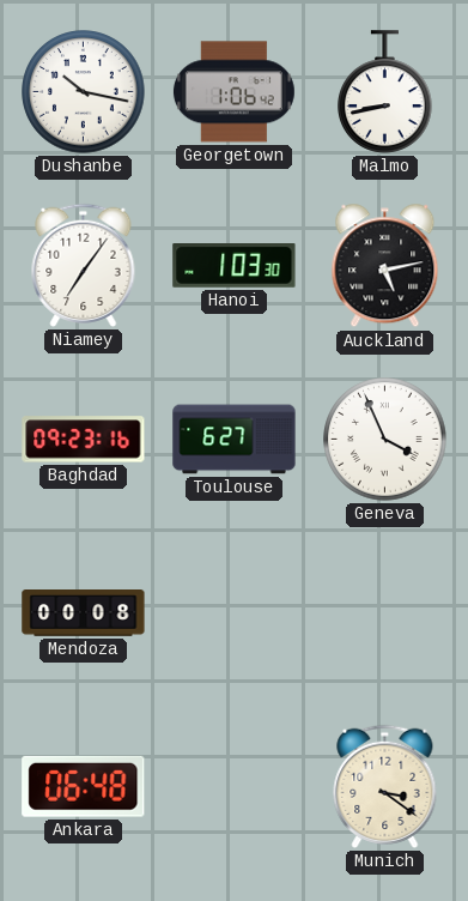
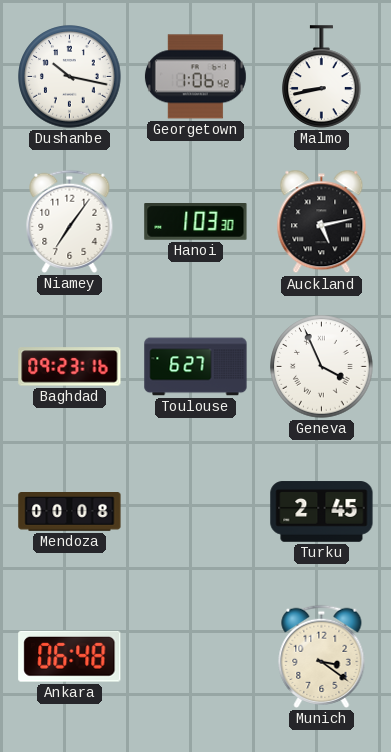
Turku: none -> 2:45
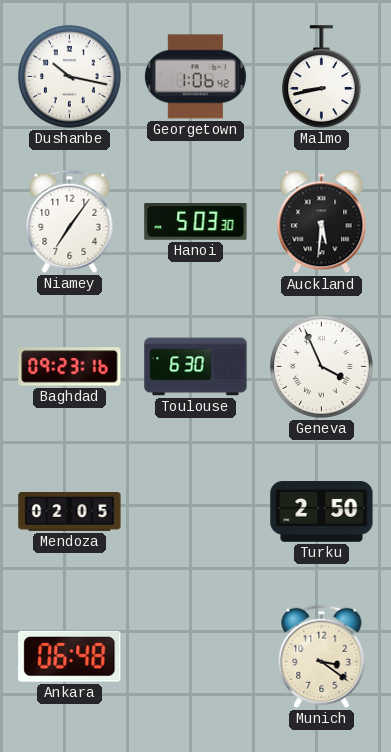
Hanoi: 1:03 -> 5:03
Auckland: 5:13 -> 5:31
Toulouse: 6:27 -> 6:30
Mendoza: 00:08 -> 02:05
Turku: 2:45 -> 2:50
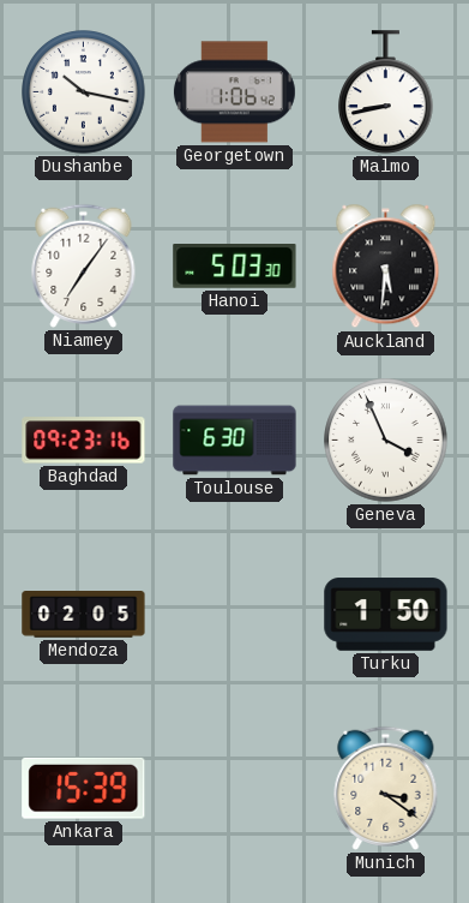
Turku: 2:50 -> 1:50
Ankara: 06:48 -> 15:39
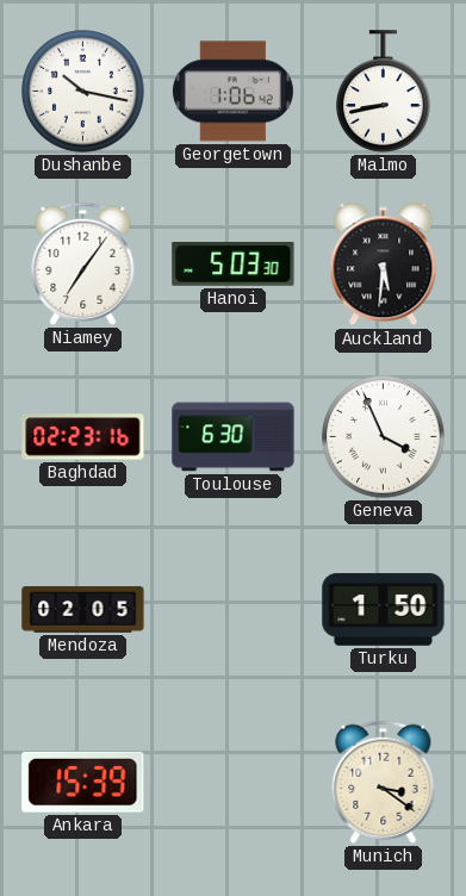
Baghdad: 09:23 -> 02:23
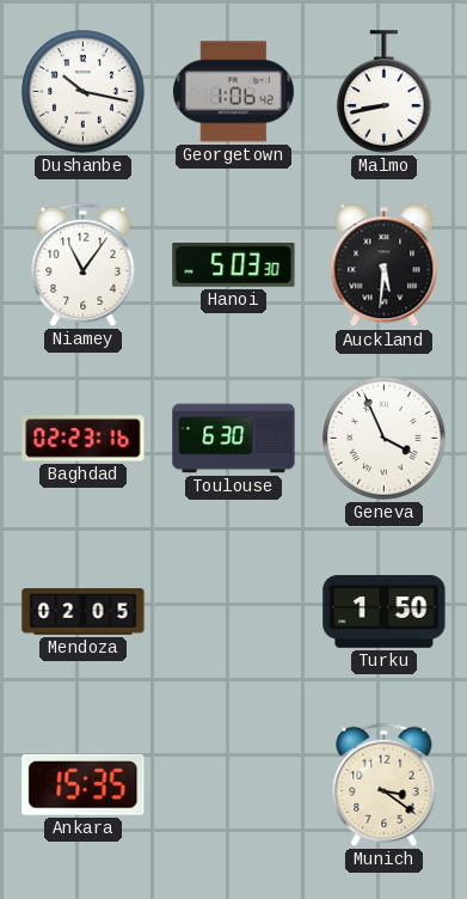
Niamey: 7:06 -> 11:06
Ankara: 15:39 -> 15:35
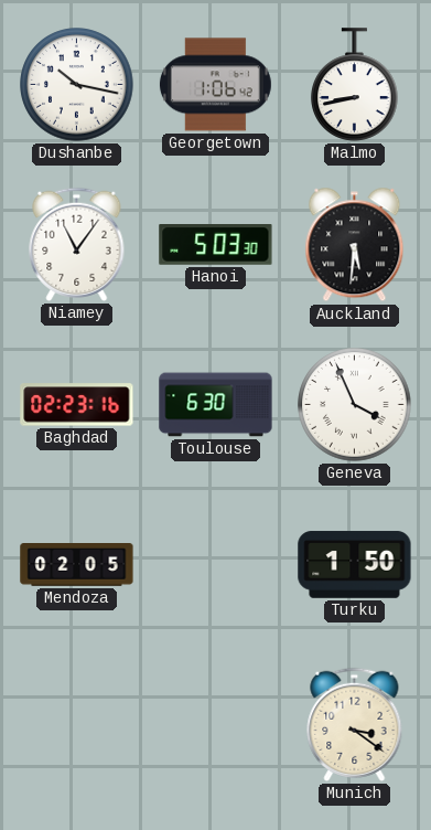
Ankara: 15:35 -> none
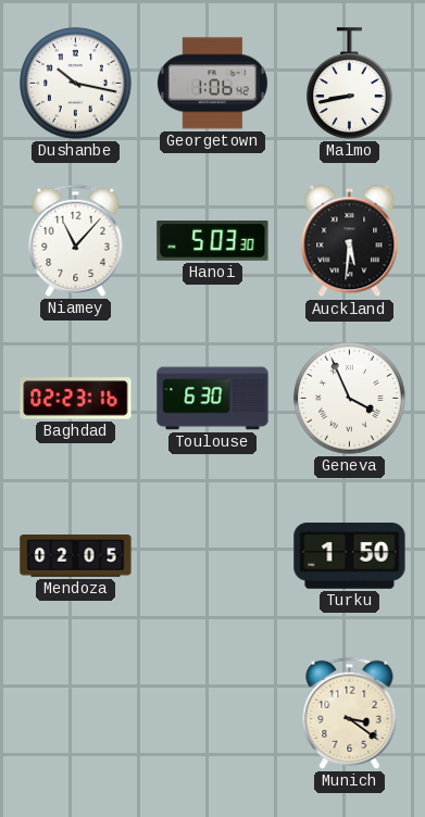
Niamey: 11:06 -> 11:07
